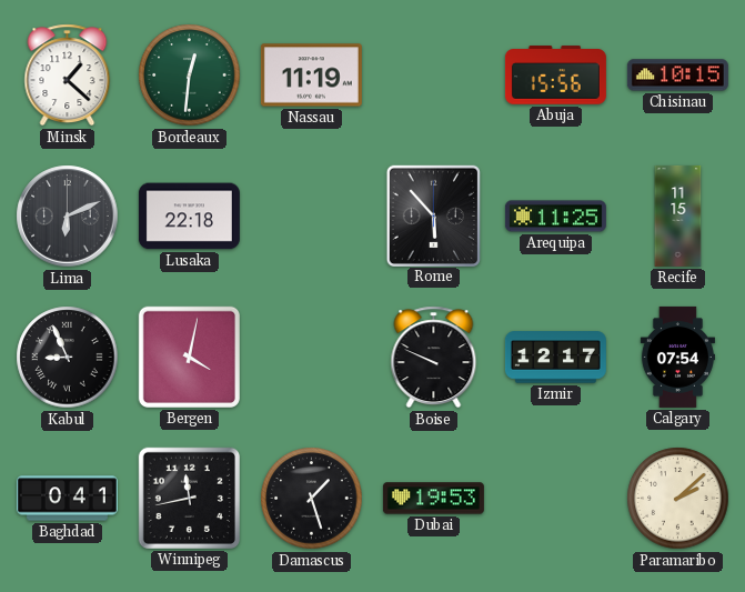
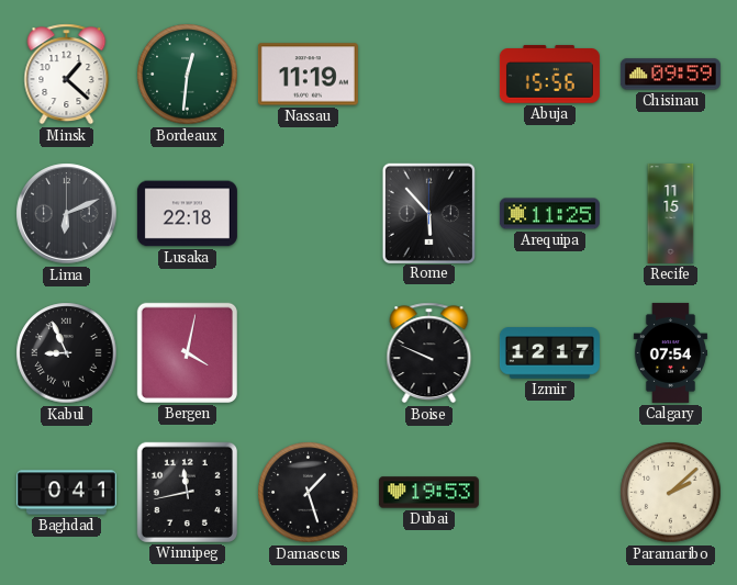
Chisinau: 10:15 -> 09:59
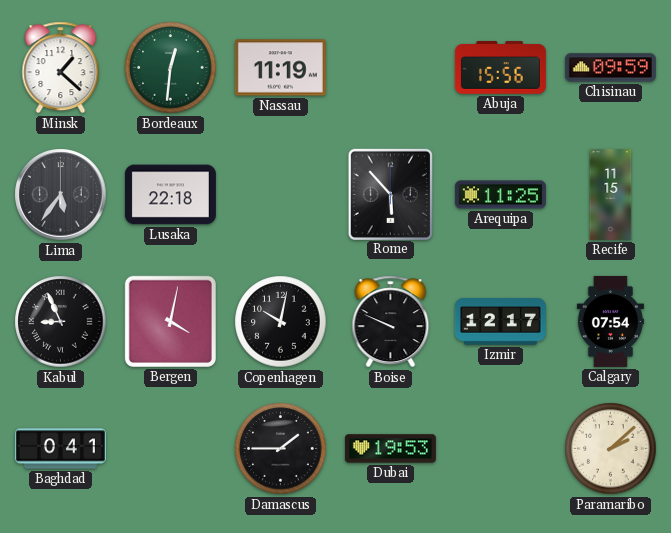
Lima: 6:11 -> 5:36
Copenhagen: none -> 10:02
Winnipeg: 11:43 -> none
Damascus: 1:27 -> 1:45
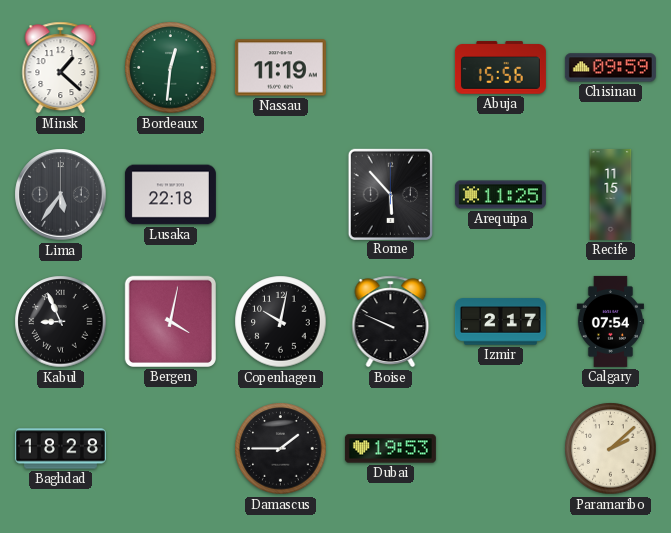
Izmir: 12:17 -> 2:17
Baghdad: 0:41 -> 18:28
